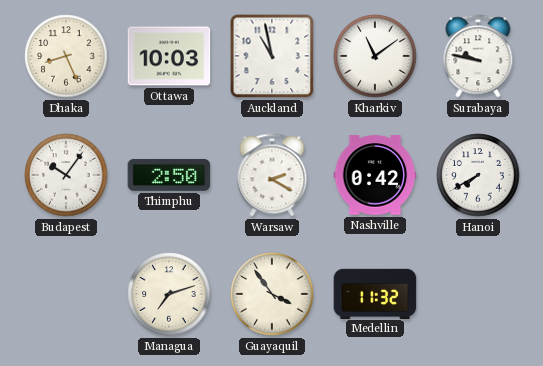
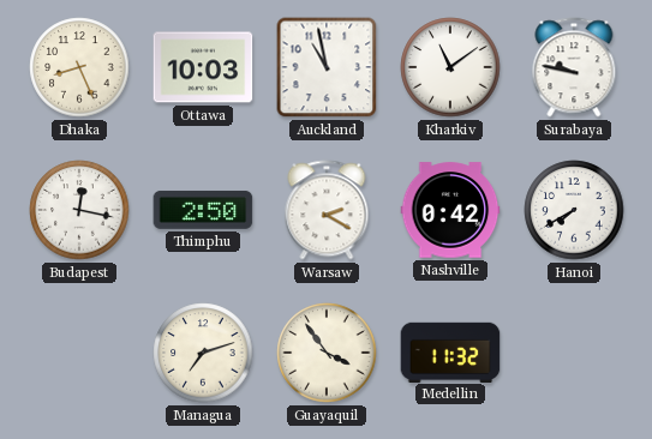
Budapest: 10:06 -> 12:17
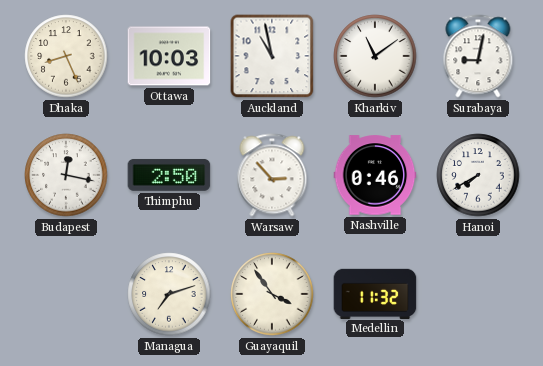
Surabaya: 9:47 -> 9:02
Warsaw: 2:20 -> 2:53
Nashville: 0:42 -> 0:46
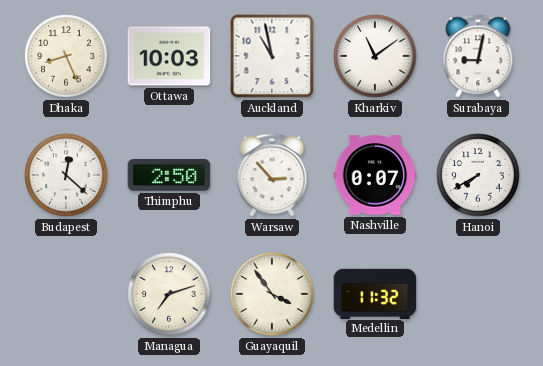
Budapest: 12:17 -> 12:22
Nashville: 0:46 -> 0:07
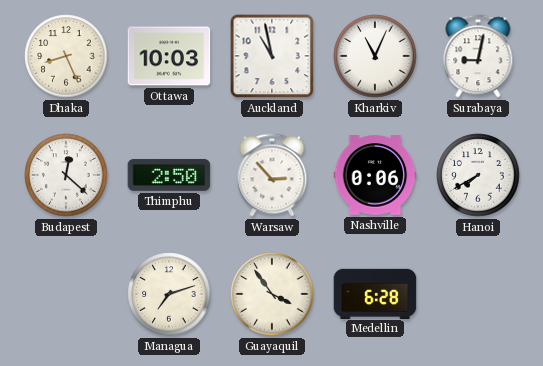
Kharkiv: 11:09 -> 11:04
Nashville: 0:07 -> 0:06
Medellin: 11:32 -> 6:28
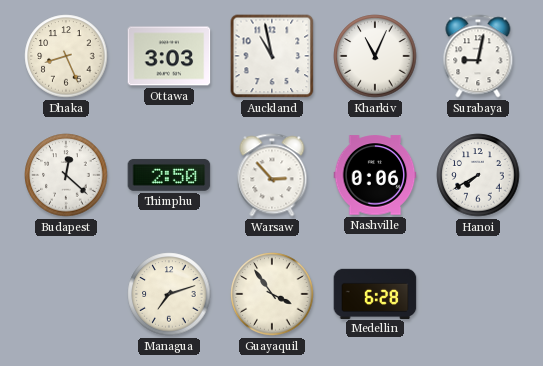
Ottawa: 10:03 -> 3:03
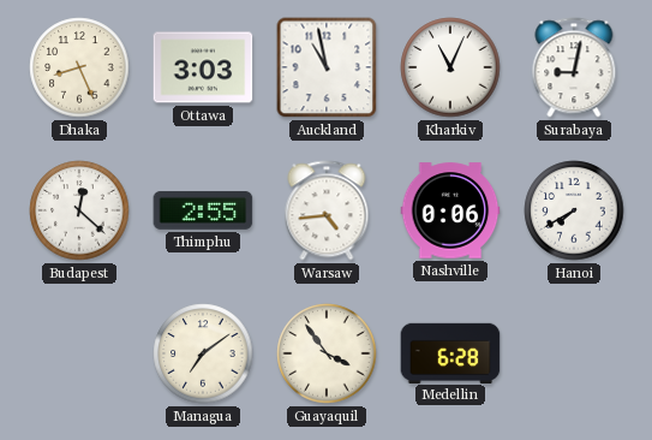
Thimphu: 2:50 -> 2:55
Warsaw: 2:53 -> 4:44
Managua: 7:12 -> 7:09
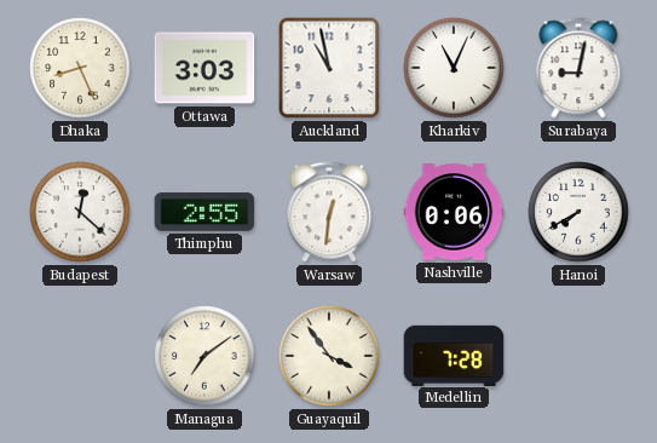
Warsaw: 4:44 -> 12:31
Medellin: 6:28 -> 7:28
